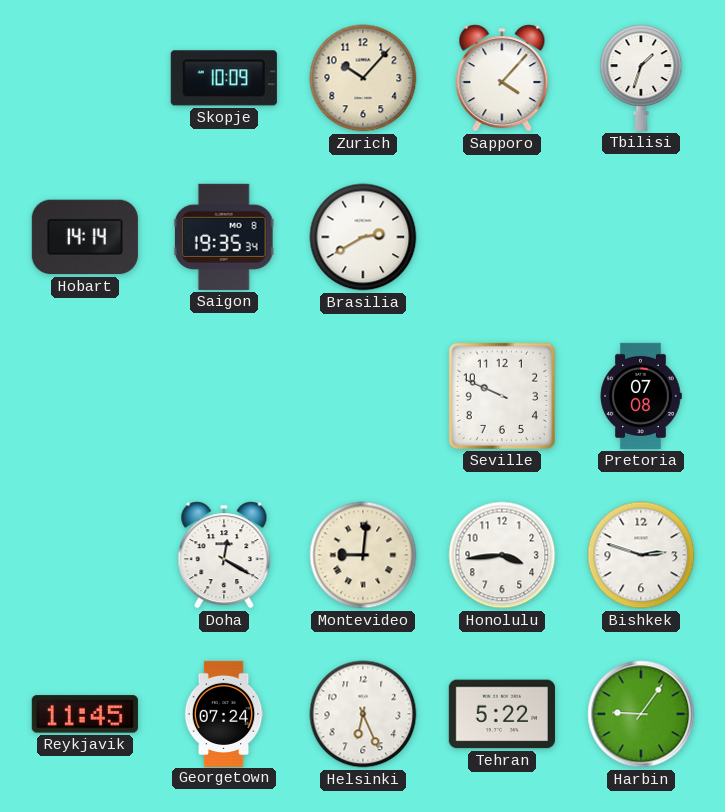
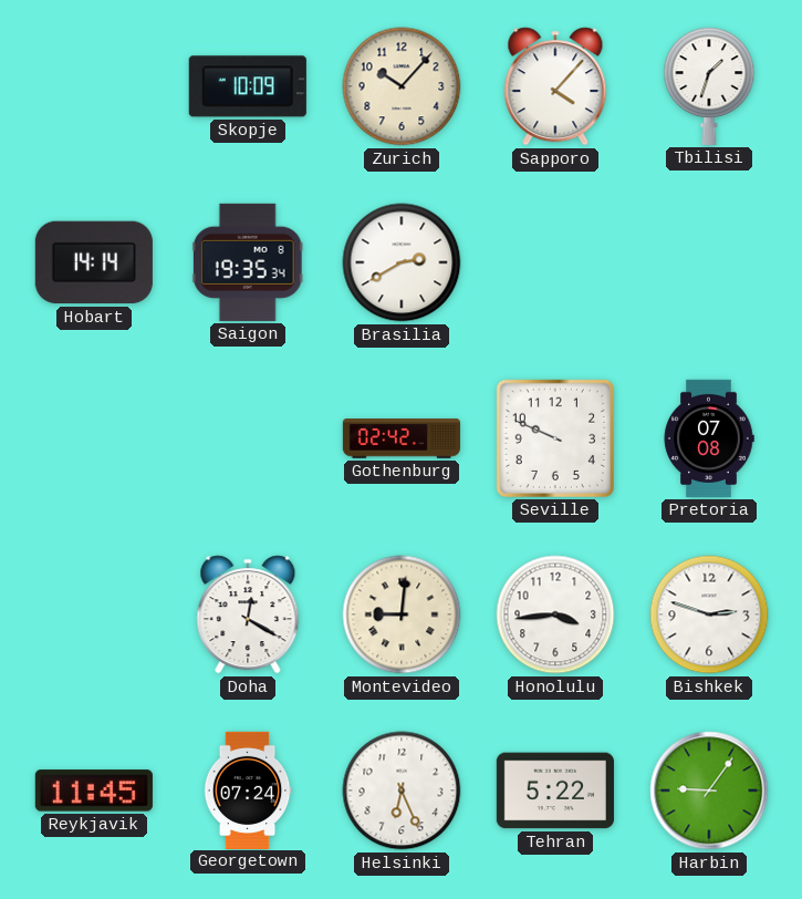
Gothenburg: none -> 02:42
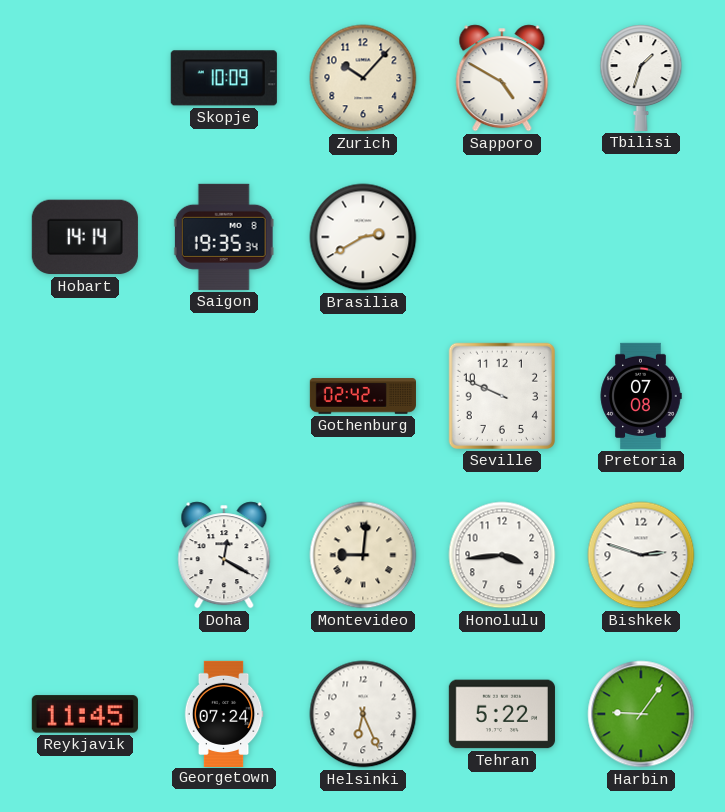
Sapporo: 4:07 -> 4:50
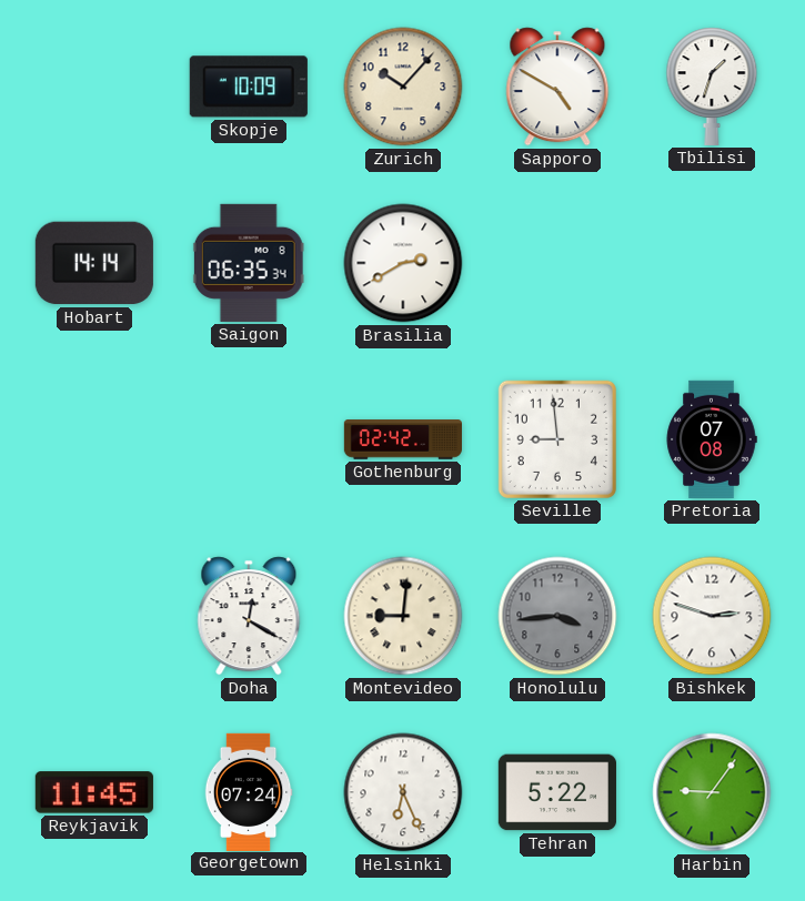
Saigon: 19:35 -> 06:35
Seville: 9:49 -> 8:59
Honolulu dial: white -> grey
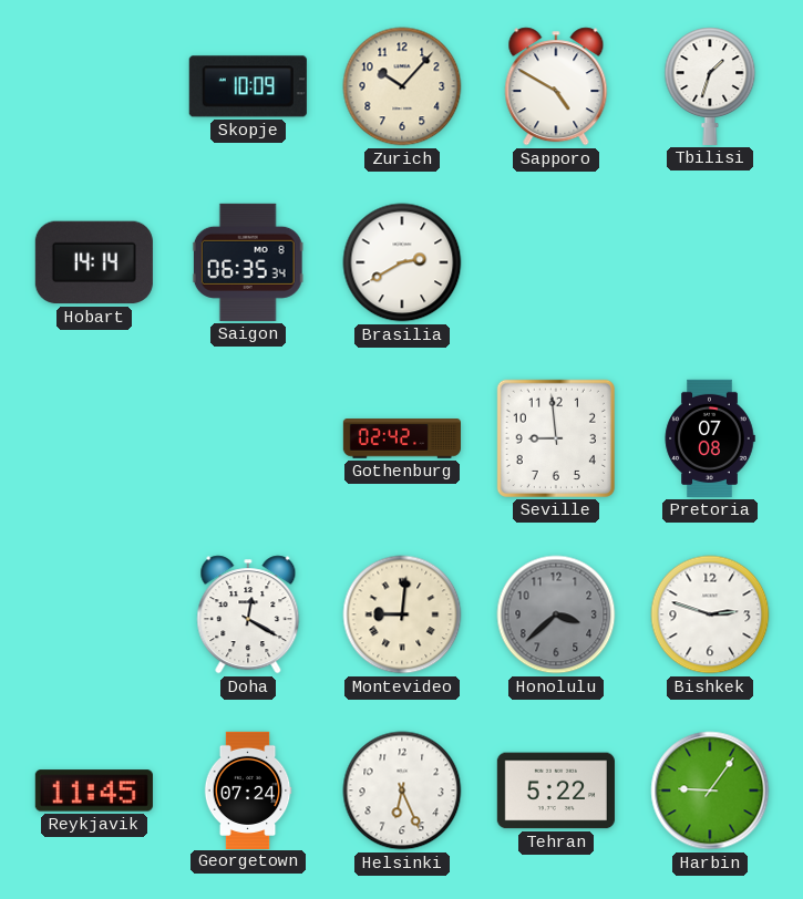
Honolulu: 3:44 -> 3:38
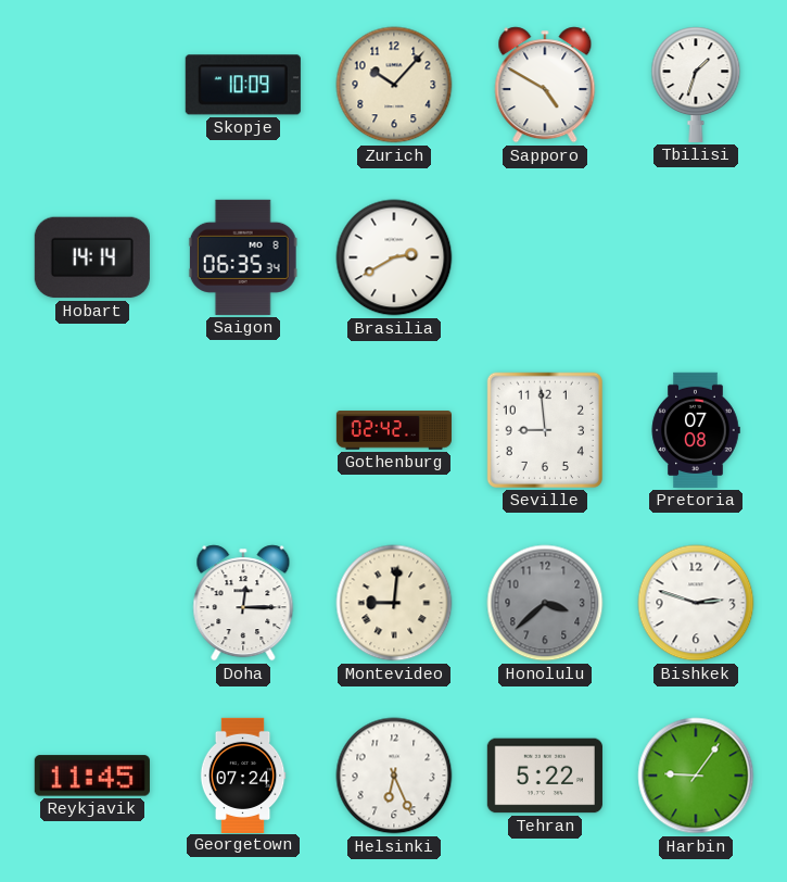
Doha: 12:20 -> 12:15
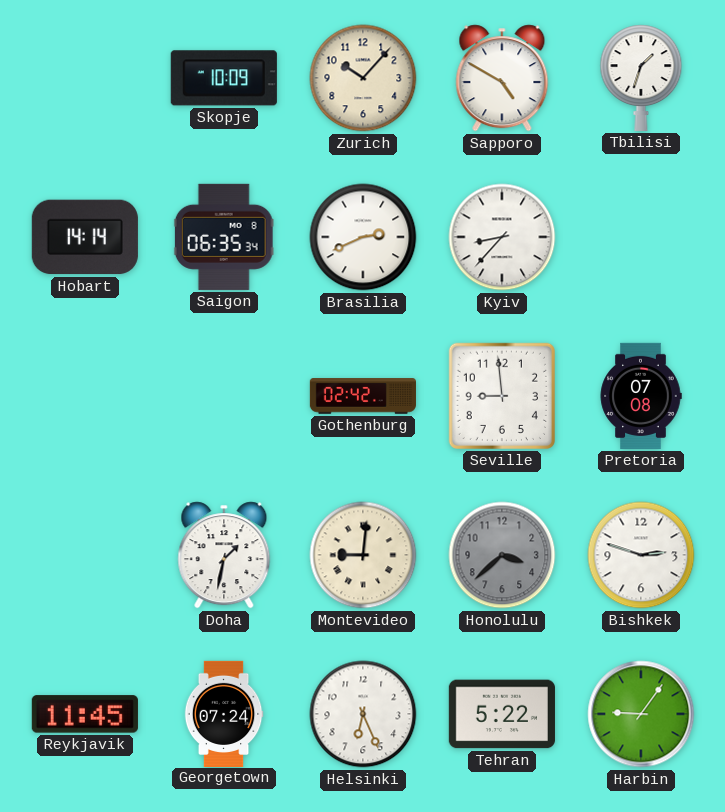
Brasilia: 2:40 -> 2:41
Kyiv: none -> 8:37
Doha: 12:15 -> 1:32
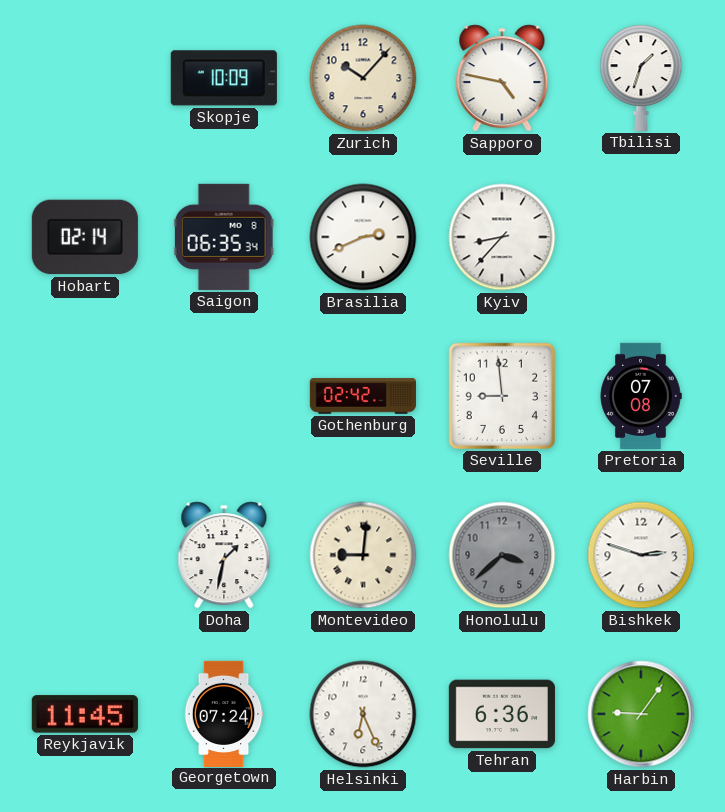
Sapporo: 4:50 -> 4:47
Hobart: 14:14 -> 02:14
Tehran: 5:22 -> 6:36
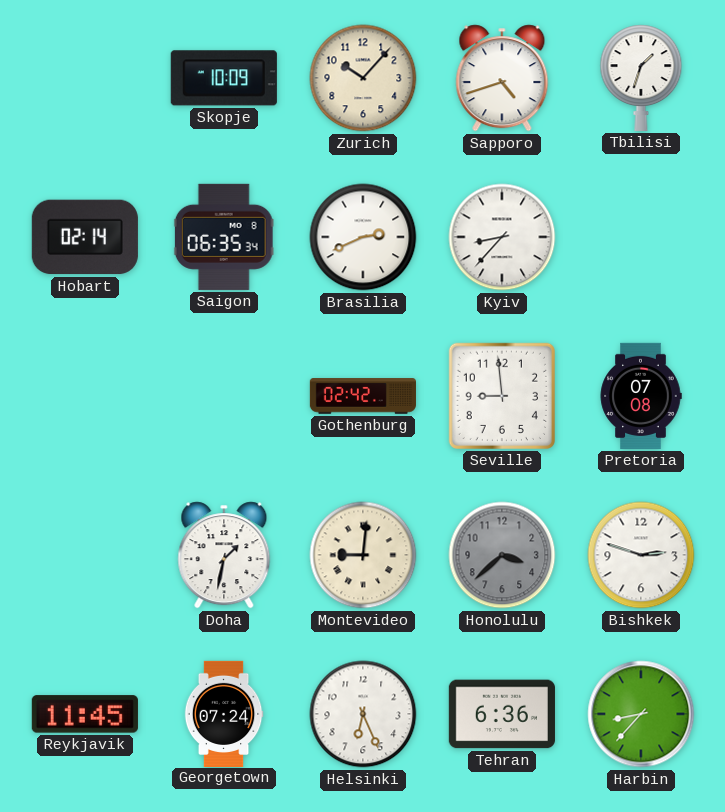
Sapporo: 4:47 -> 4:42
Harbin: 9:06 -> 8:37
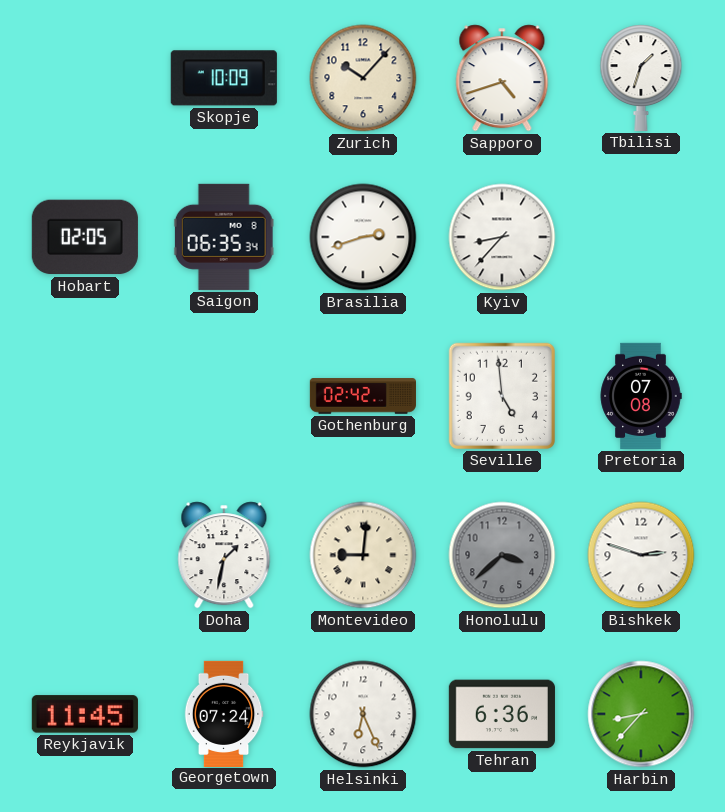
Hobart: 02:14 -> 02:05
Brasilia: 2:41 -> 2:42
Seville: 8:59 -> 4:59
